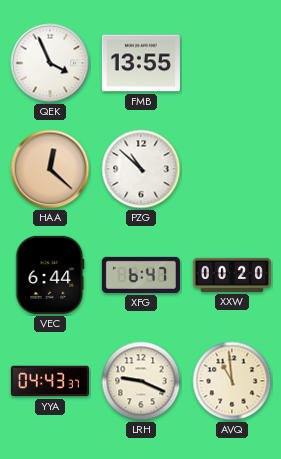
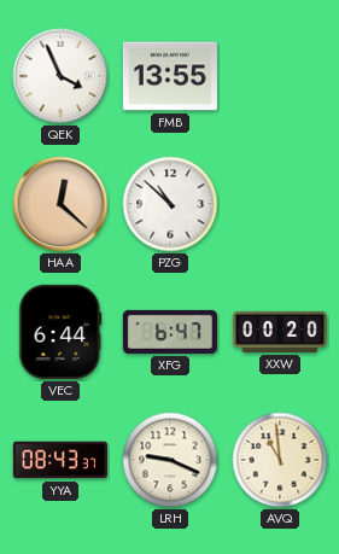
YYA: 04:43 -> 08:43
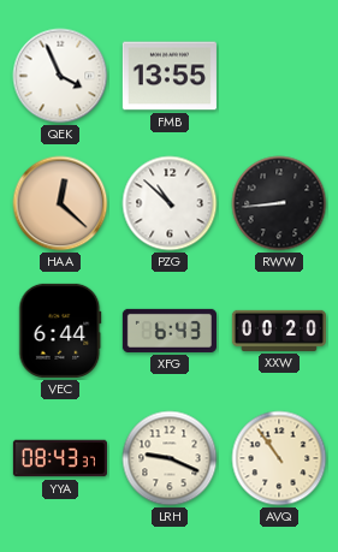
RWW: none -> 8:44
XFG: 6:47 -> 6:43
AVQ: 10:59 -> 10:54
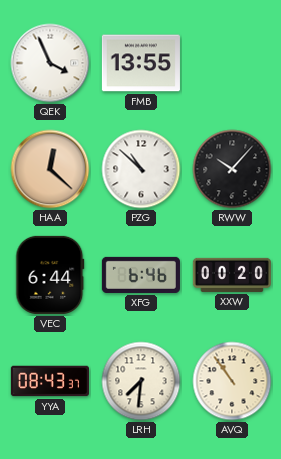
RWW: 8:44 -> 10:07
XFG: 6:43 -> 6:46
LRH: 9:19 -> 7:31
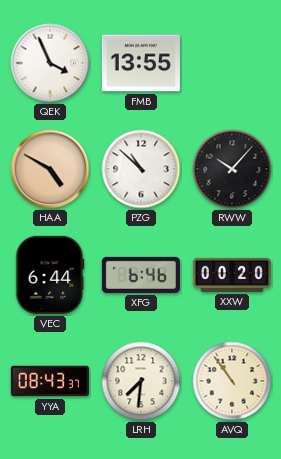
HAA: 12:22 -> 4:50
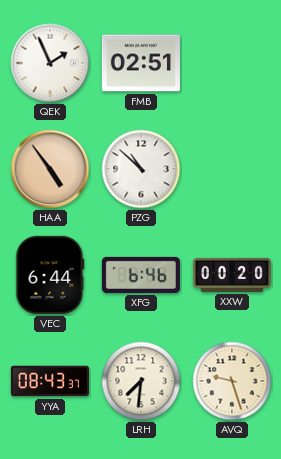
QEK: 3:56 -> 1:56
FMB: 13:55 -> 02:51
HAA: 4:50 -> 4:54
RWW: 10:07 -> none
AVQ: 10:54 -> 9:27
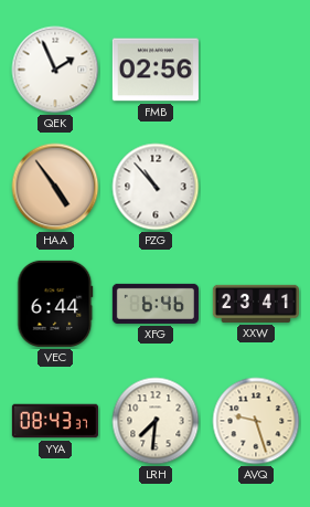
FMB: 02:51 -> 02:56
PZG: 10:52 -> 10:53
XXW: 00:20 -> 23:41
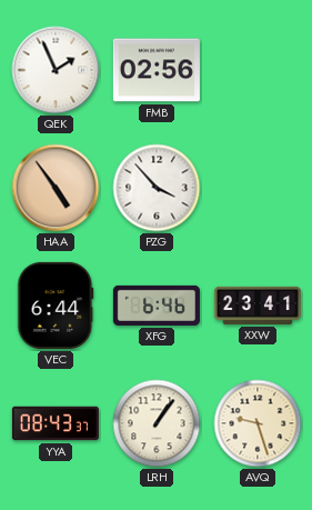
PZG: 10:53 -> 3:53
LRH: 7:31 -> 1:06
